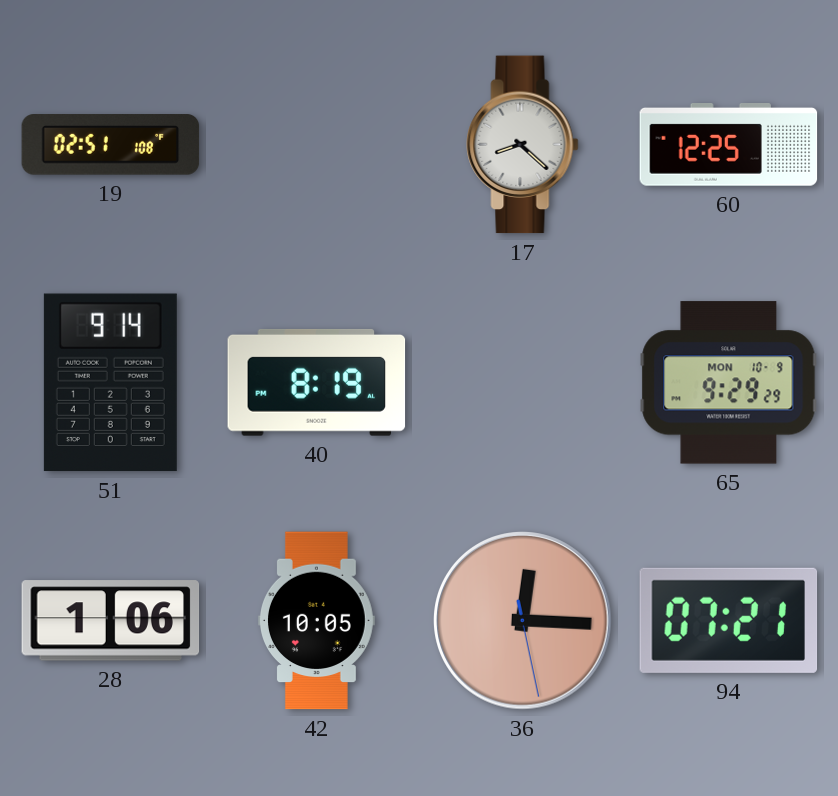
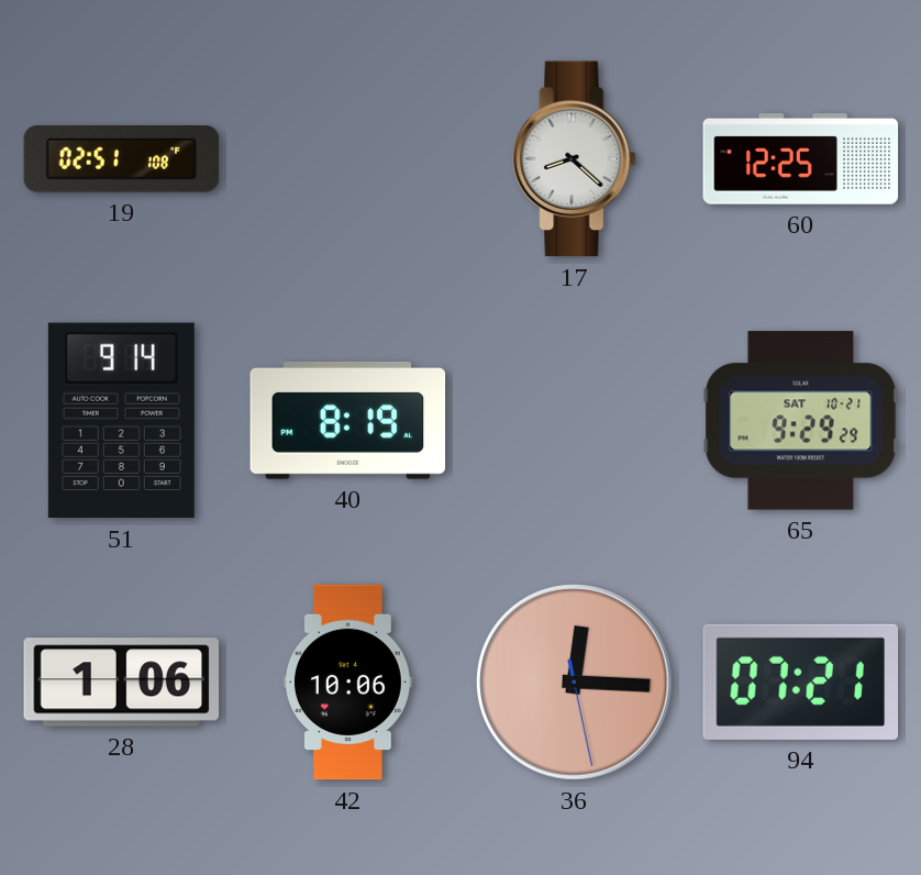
65 date: MON 10-9 -> SAT 10-21
42: 10:05 -> 10:06
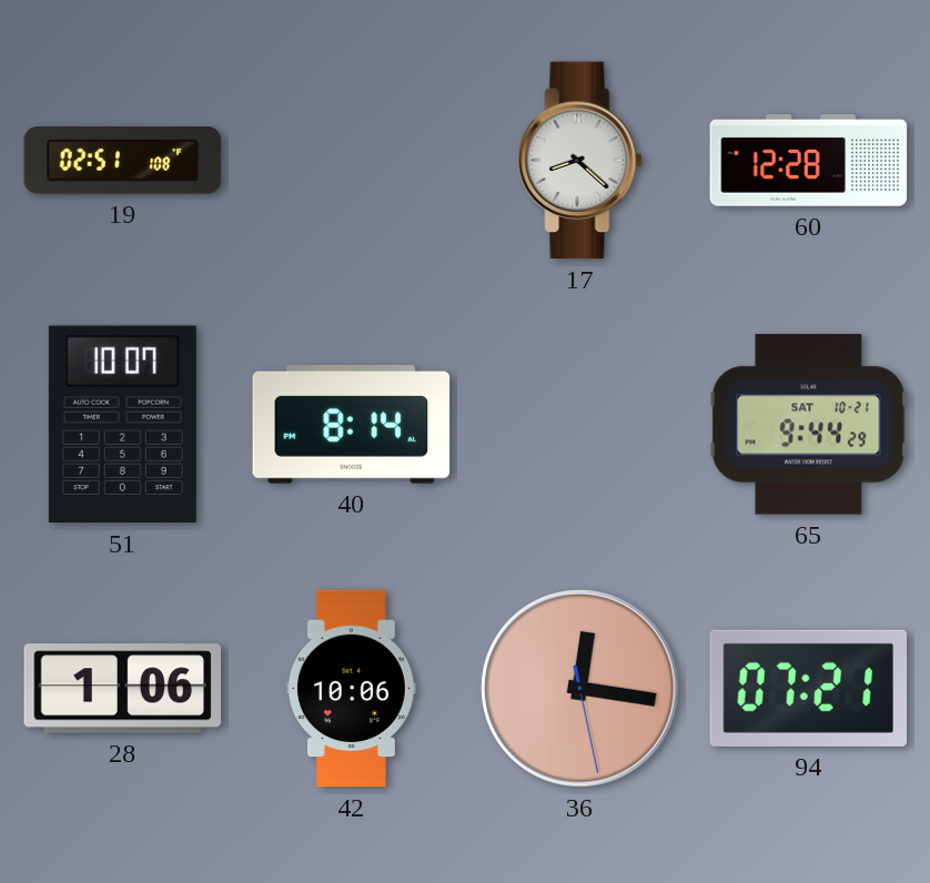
60: 12:25 -> 12:28
51: 9:14 -> 10:07
40: 8:19 -> 8:14
65: 9:29 -> 9:44
36: 12:15 -> 12:16
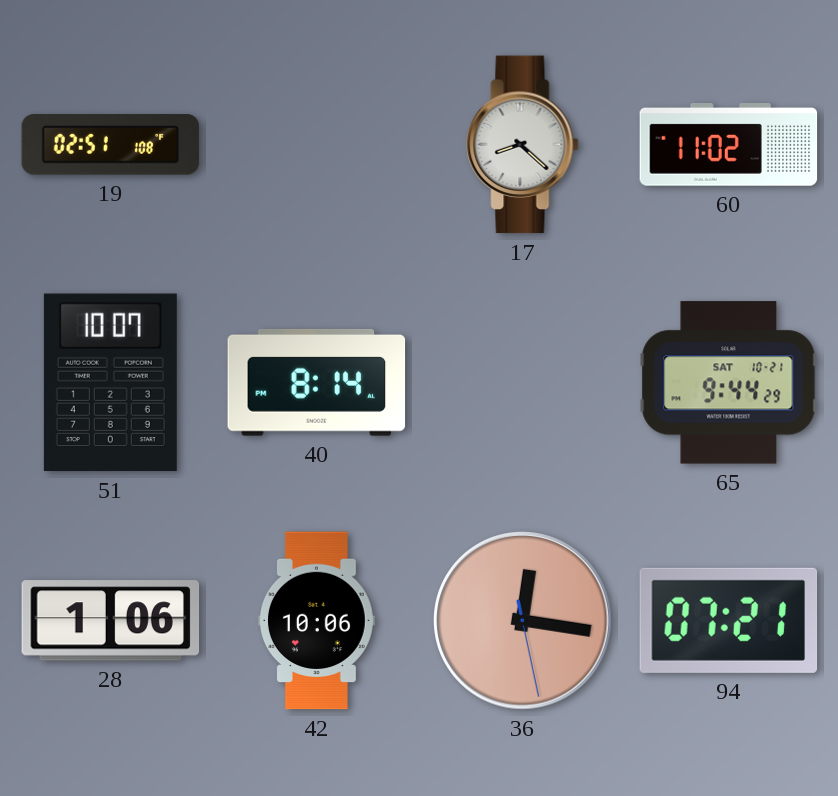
60: 12:28 -> 11:02
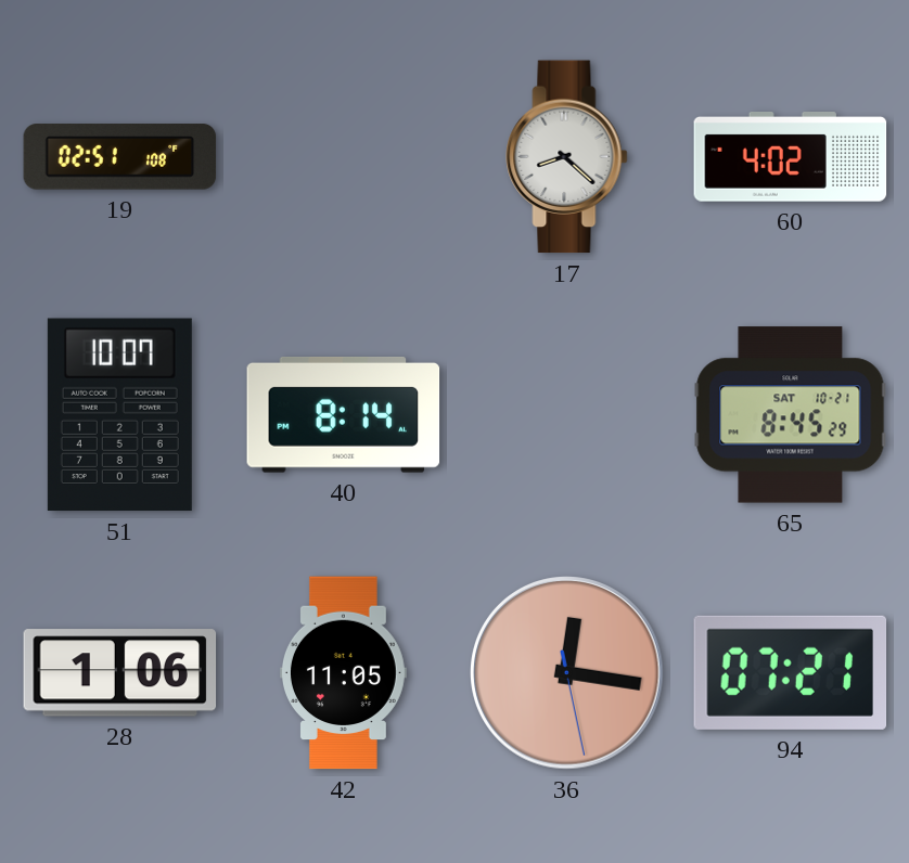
60: 11:02 -> 4:02
65: 9:44 -> 8:45
42: 10:06 -> 11:05
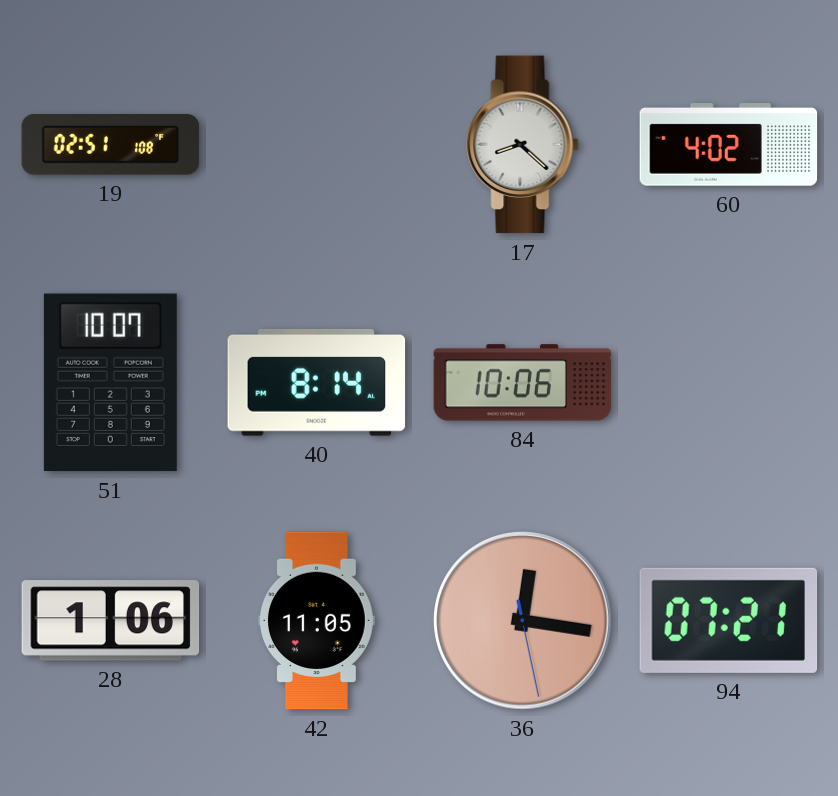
84: none -> 10:06
65: 8:45 -> none
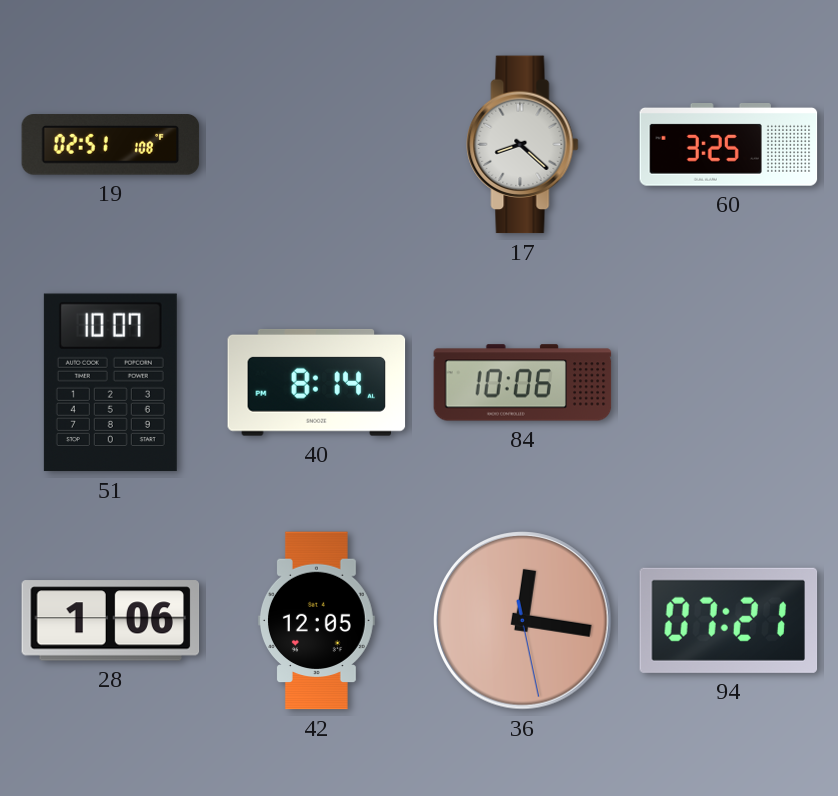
60: 4:02 -> 3:25
42: 11:05 -> 12:05
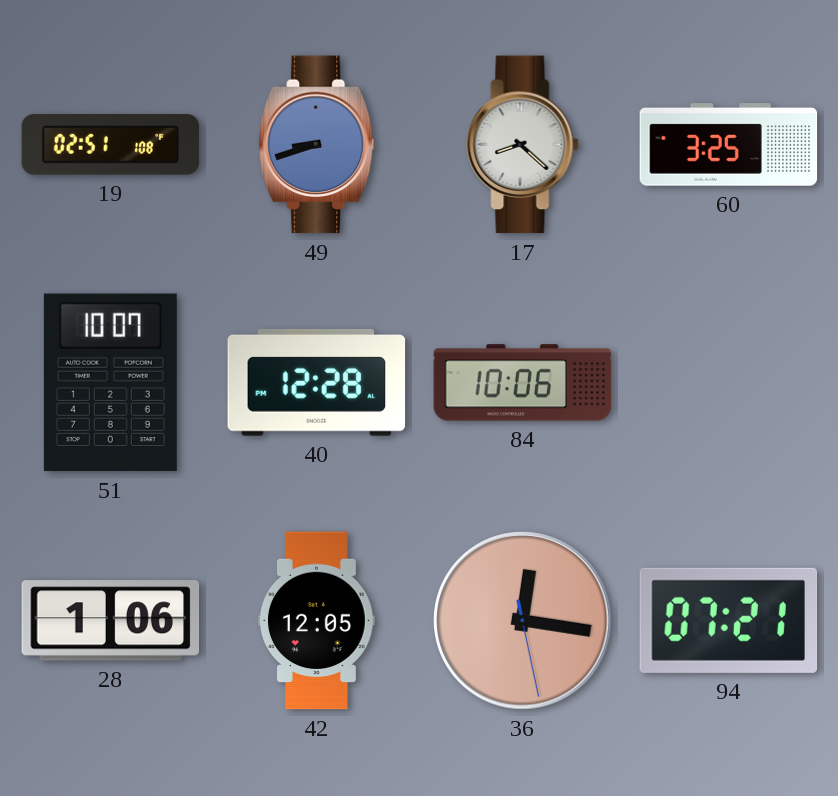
49: none -> 8:42
40: 8:14 -> 12:28
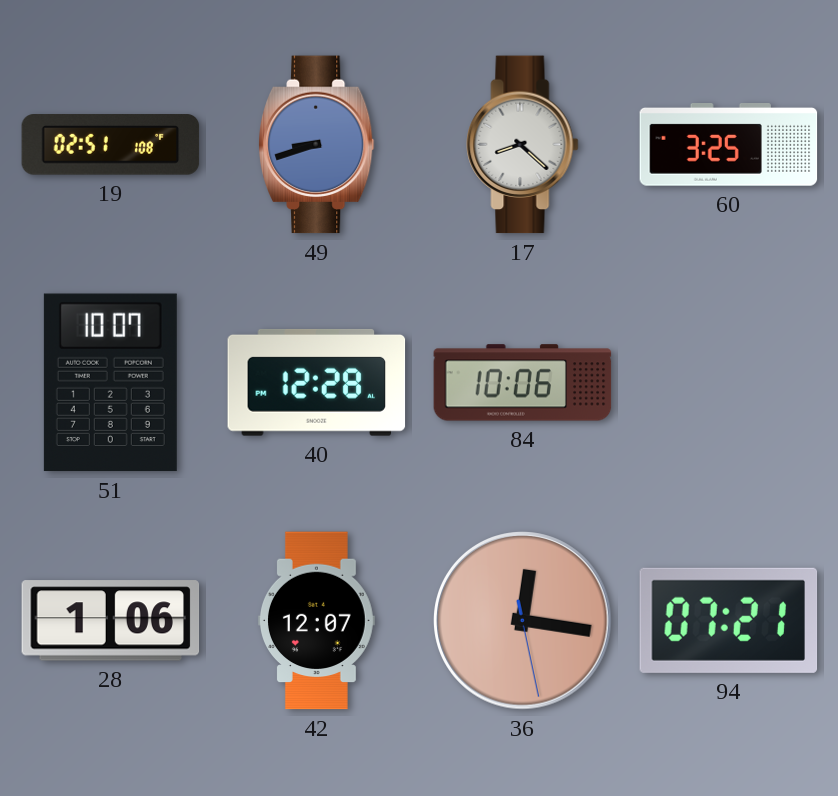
42: 12:05 -> 12:07
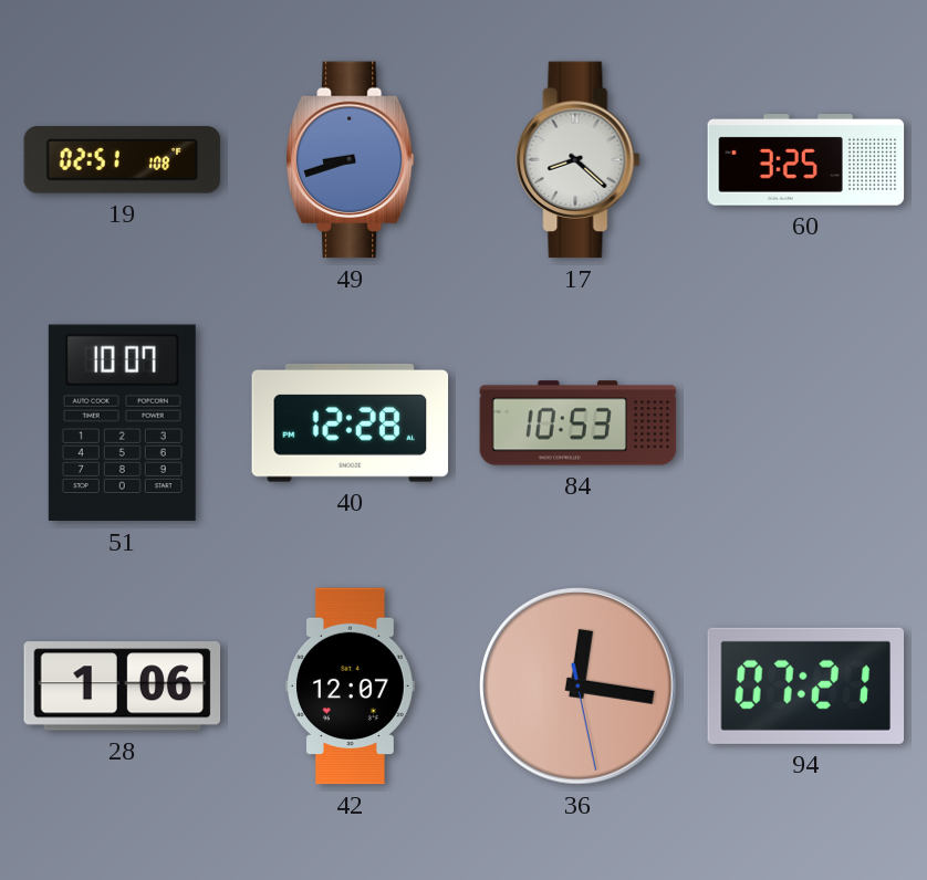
84: 10:06 -> 10:53
